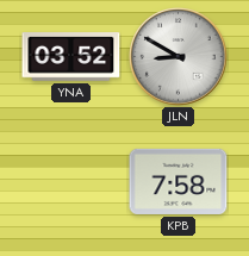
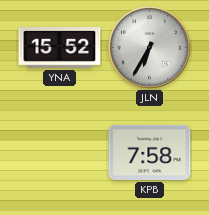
YNA: 03:52 -> 15:52
JLN: 8:50 -> 6:35
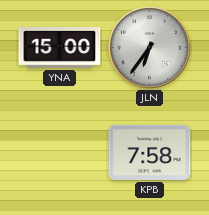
YNA: 15:52 -> 15:00
JLN: 6:35 -> 6:36
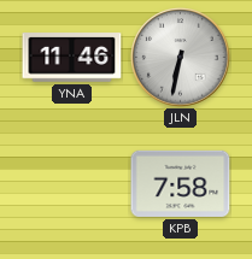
YNA: 15:00 -> 11:46
JLN: 6:36 -> 6:32
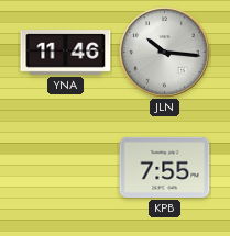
JLN: 6:32 -> 10:16
KPB: 7:58 -> 7:55
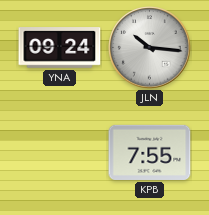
YNA: 11:46 -> 09:24
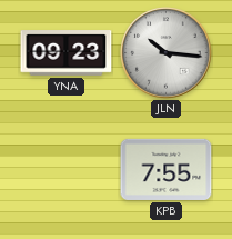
YNA: 09:24 -> 09:23
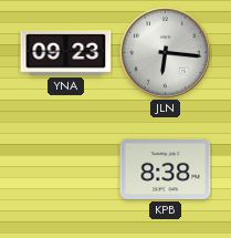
JLN: 10:16 -> 6:16
KPB: 7:55 -> 8:38
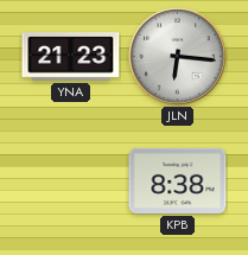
YNA: 09:23 -> 21:23
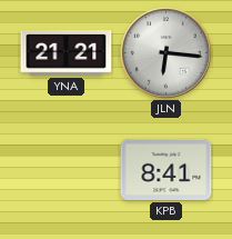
YNA: 21:23 -> 21:21
KPB: 8:38 -> 8:41
